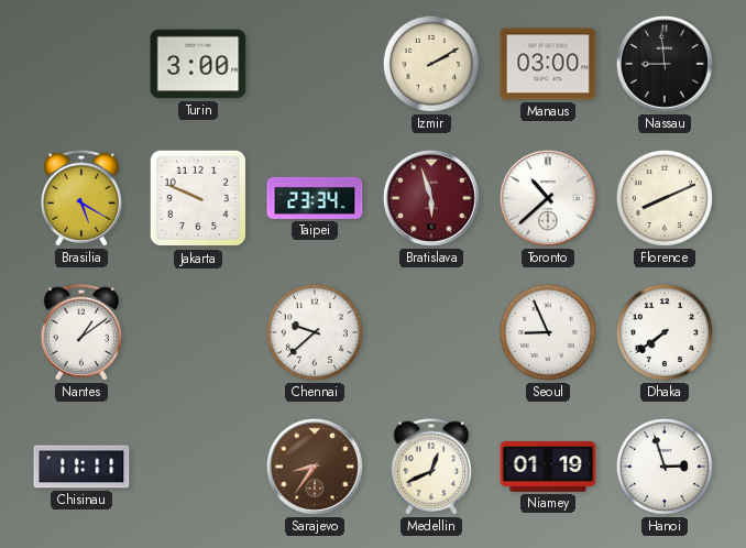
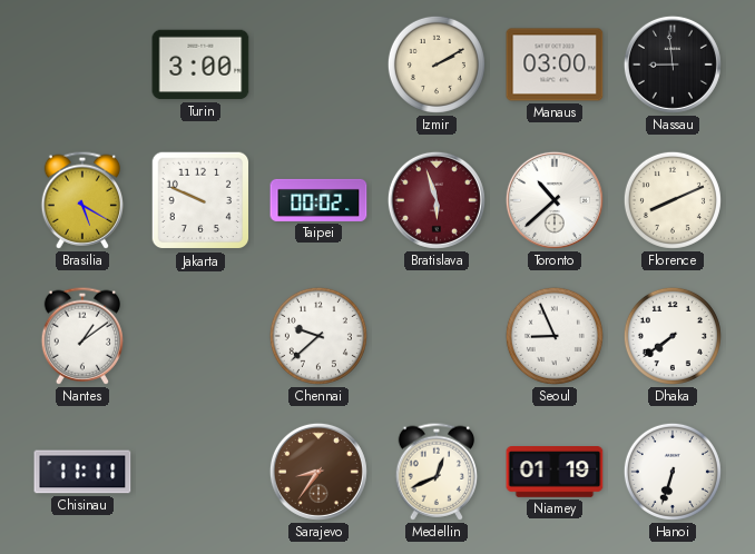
Taipei: 23:34 -> 00:02
Hanoi: 2:57 -> 6:33
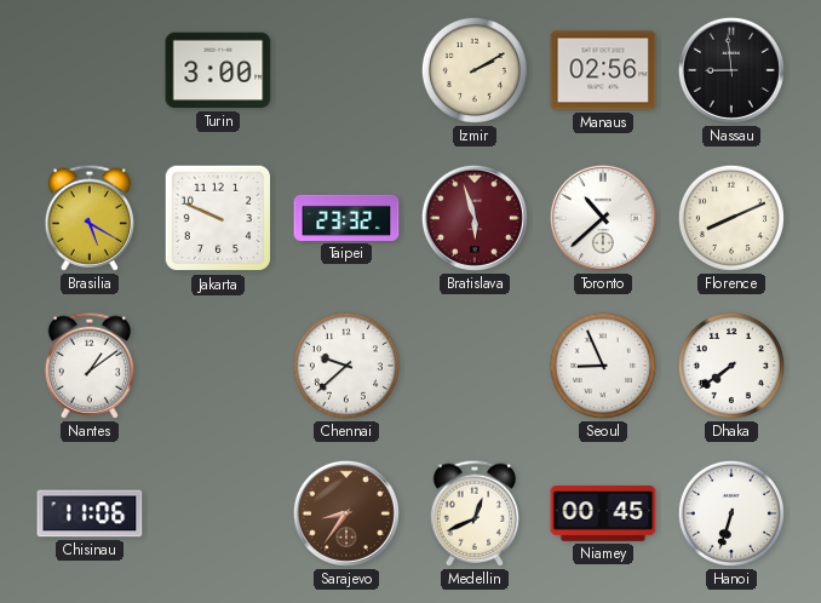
Manaus: 03:00 -> 02:56
Taipei: 00:02 -> 23:32
Chisinau: 11:11 -> 11:06
Niamey: 01:19 -> 00:45
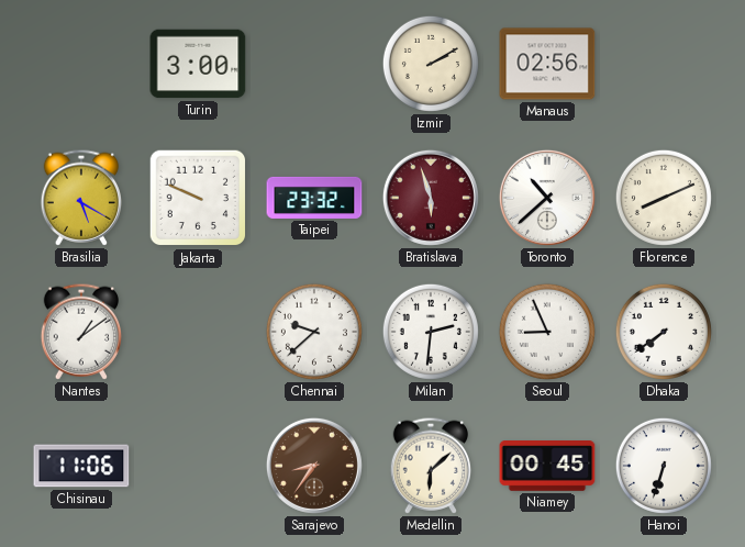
Nassau: 8:59 -> none
Milan: none -> 2:31
Medellin: 12:41 -> 6:08
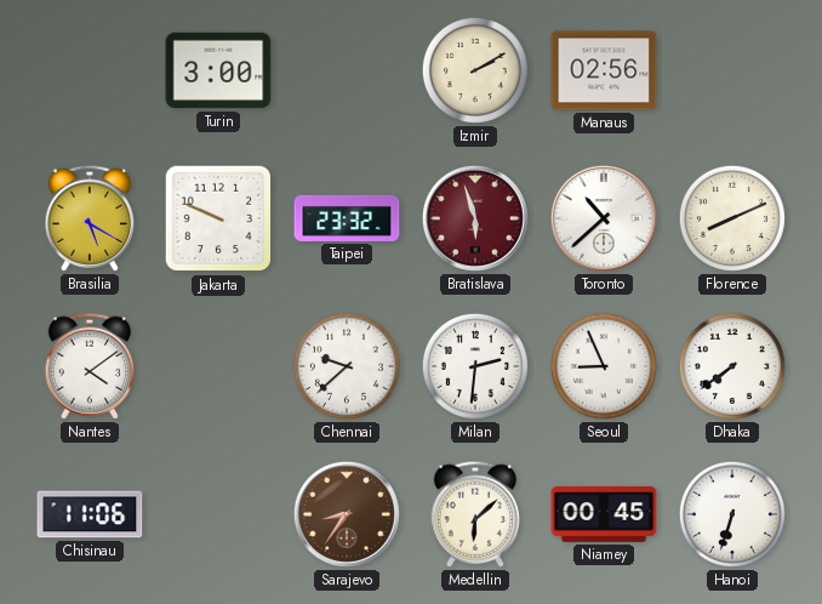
Nantes: 1:09 -> 4:09
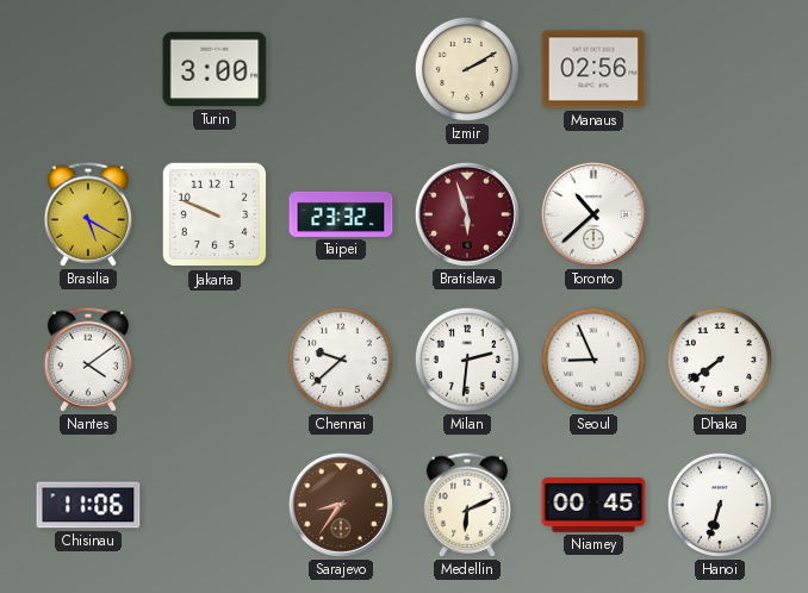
Florence: 8:11 -> none
Medellin: 6:08 -> 6:11
